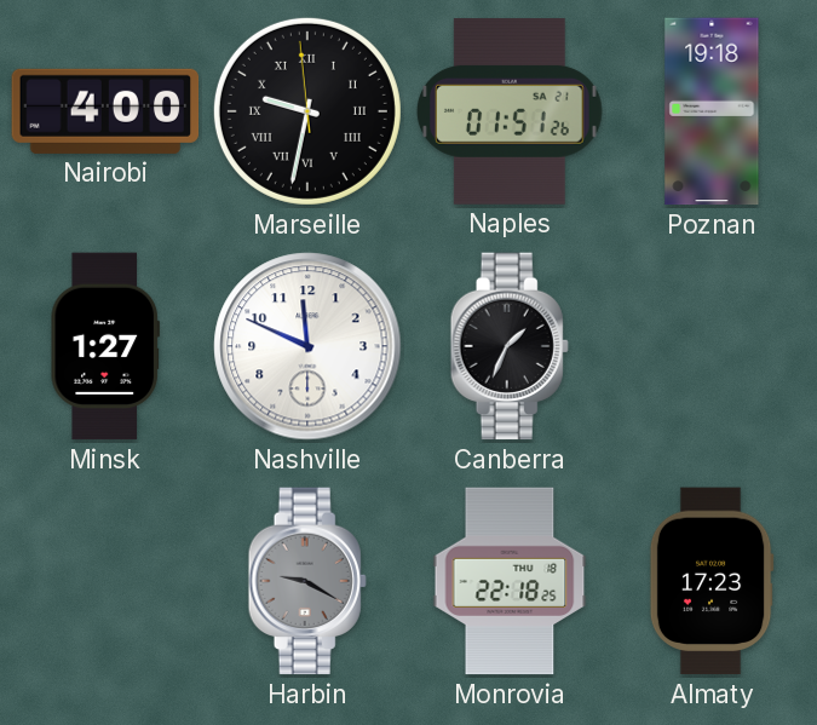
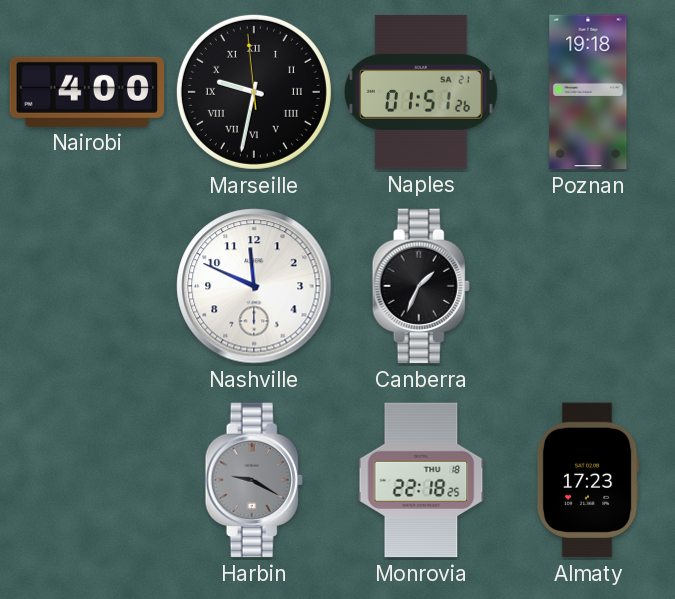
Minsk: 1:27 -> none
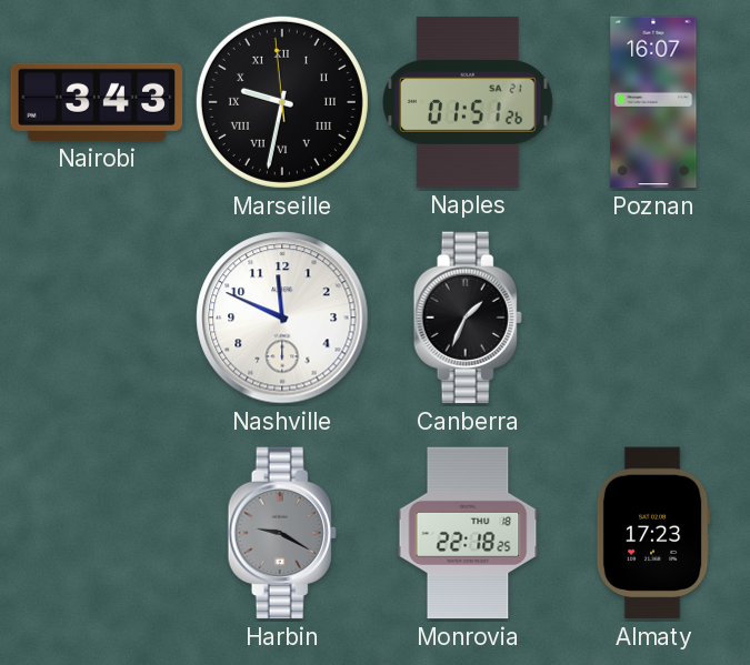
Nairobi: 4:00 -> 3:43
Poznan: 19:18 -> 16:07
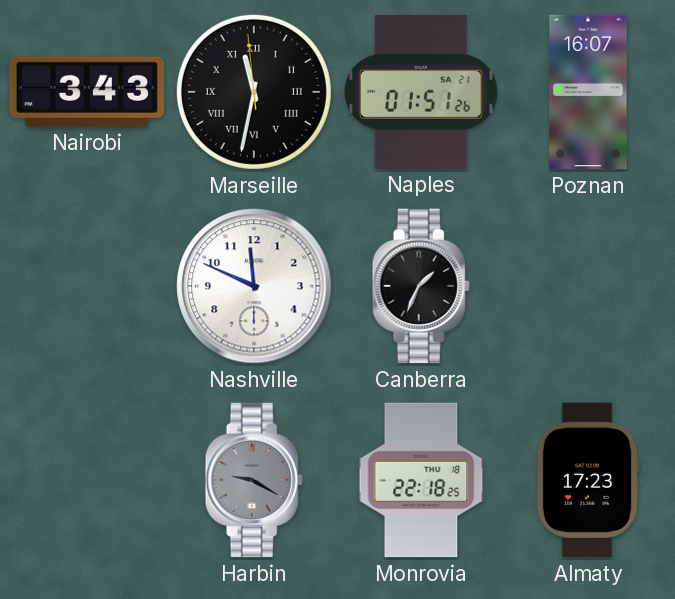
Marseille: 9:31 -> 11:31
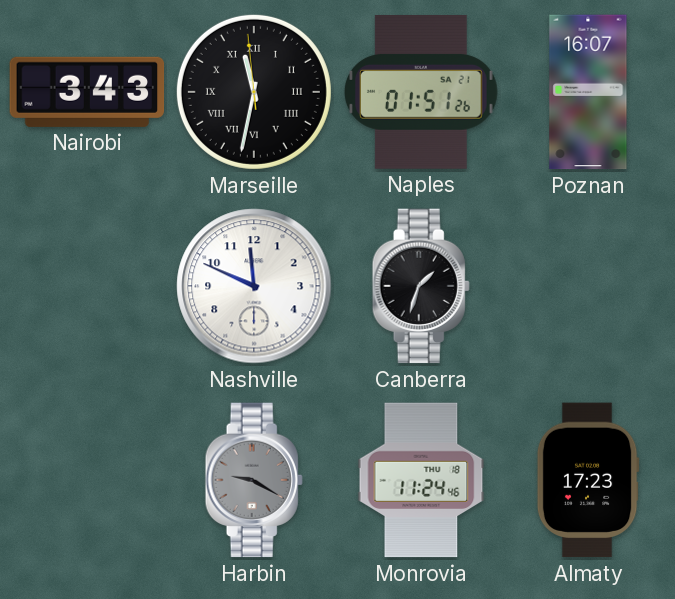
Canberra: 1:34 -> 1:33
Monrovia: 22:18 -> 11:24
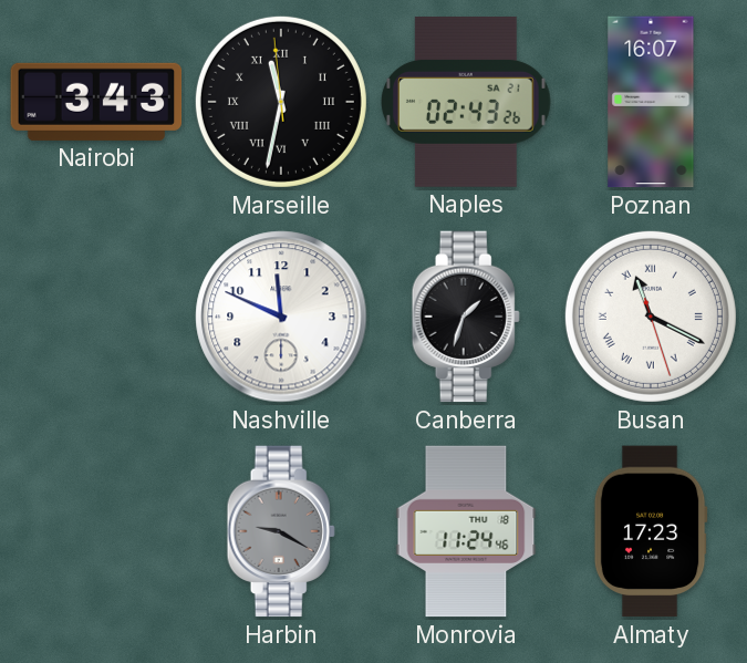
Naples: 01:51 -> 02:43
Busan: none -> 11:19
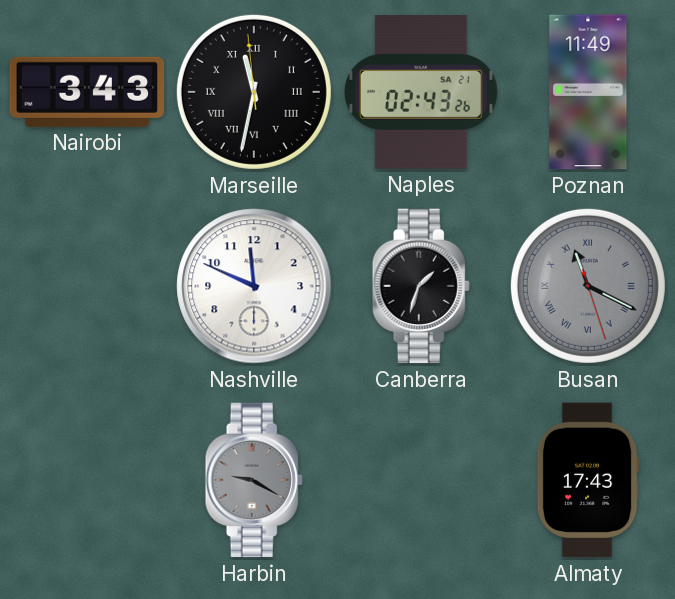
Poznan: 16:07 -> 11:49
Busan dial: white -> grey
Monrovia: 11:24 -> none
Almaty: 17:23 -> 17:43
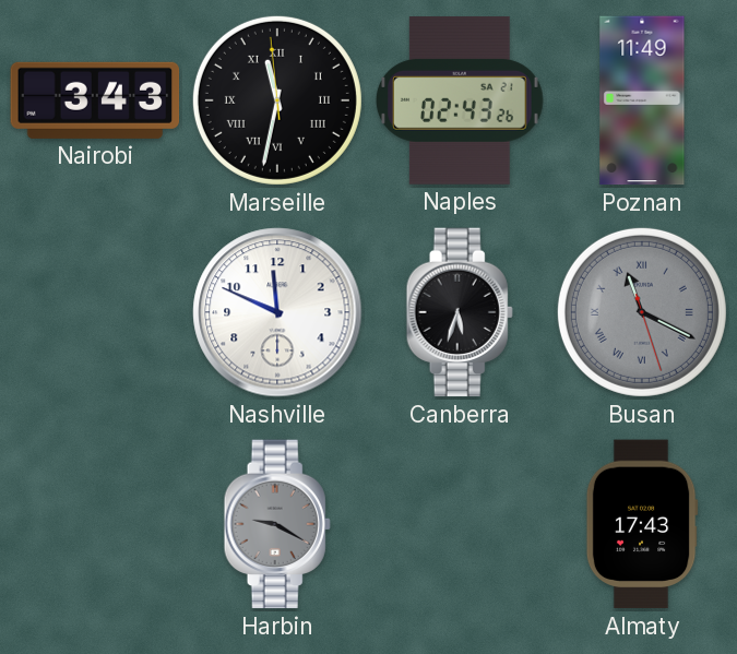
Canberra: 1:33 -> 5:33
